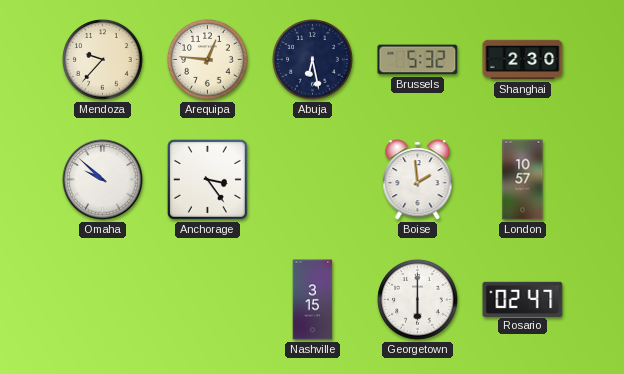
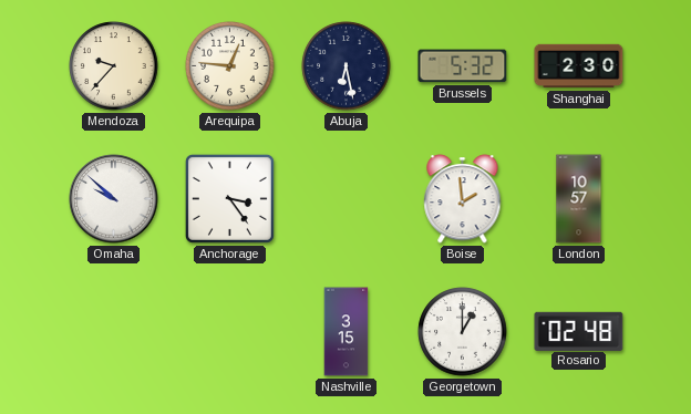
Georgetown: 6:00 -> 1:00
Rosario: 02:47 -> 02:48
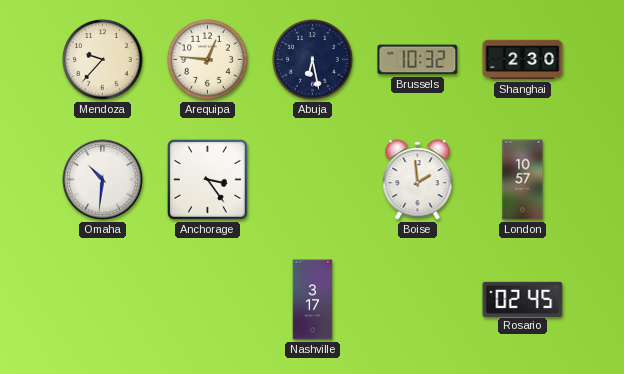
Brussels: 5:32 -> 10:32
Omaha: 9:52 -> 10:31
Nashville: 3:15 -> 3:17
Georgetown: 1:00 -> none
Rosario: 02:48 -> 02:45
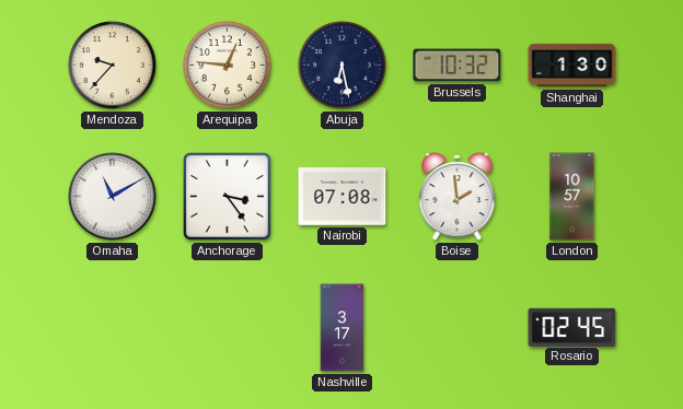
Shanghai: 2:30 -> 1:30
Omaha: 10:31 -> 11:10
Nairobi: none -> 07:08
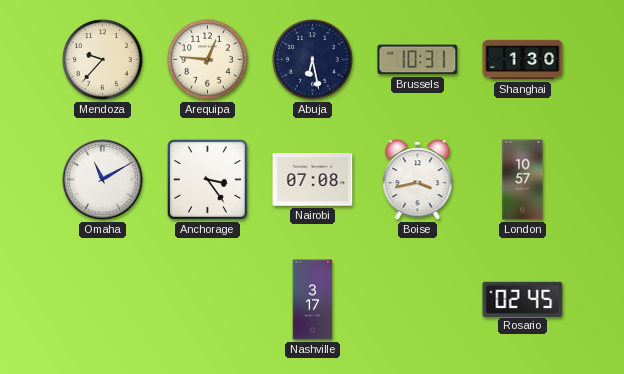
Brussels: 10:32 -> 10:31
Boise: 1:59 -> 3:43
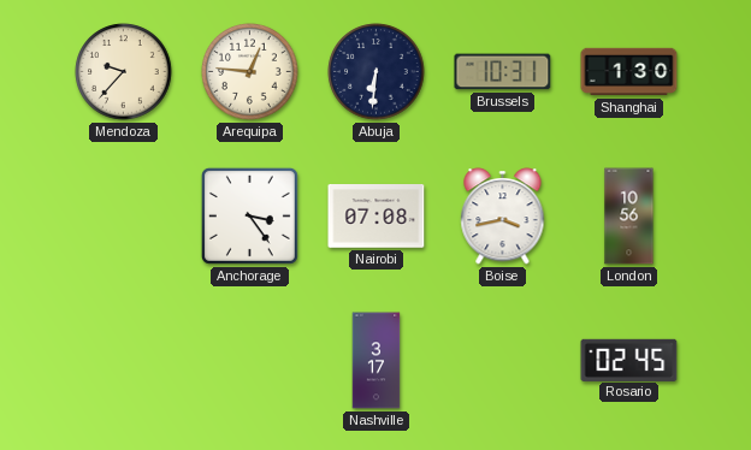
Abuja: 6:28 -> 6:31
Omaha: 11:10 -> none
London: 10:57 -> 10:56
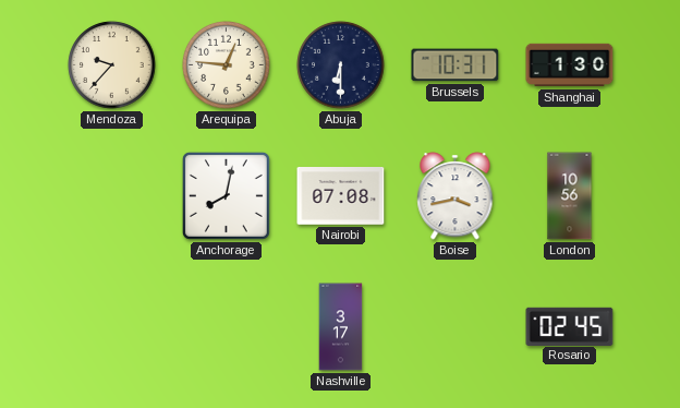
Abuja: 6:31 -> 6:30
Anchorage: 3:24 -> 8:02
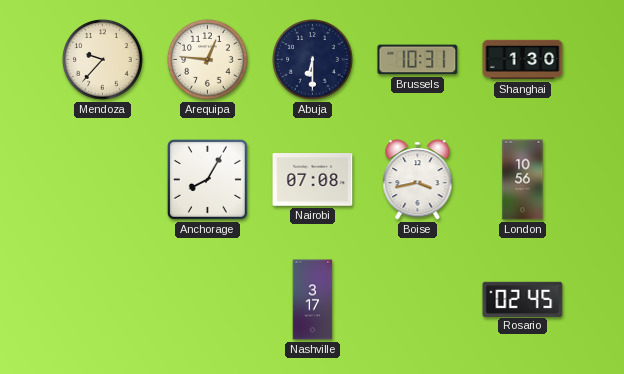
Anchorage: 8:02 -> 8:05
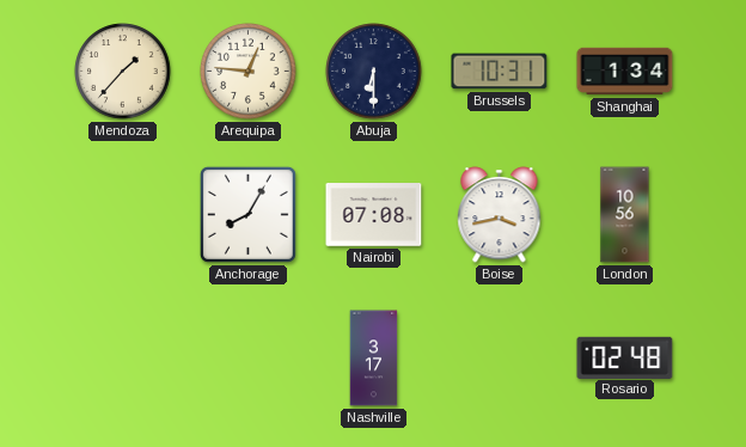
Mendoza: 9:37 -> 1:37
Shanghai: 1:30 -> 1:34
Rosario: 02:45 -> 02:48
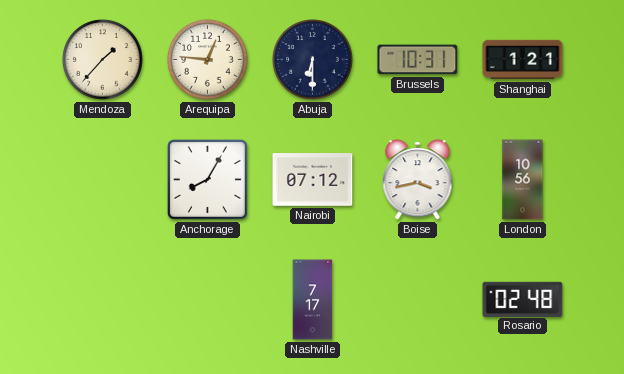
Shanghai: 1:34 -> 1:21
Nairobi: 07:08 -> 07:12
Nashville: 3:17 -> 7:17
